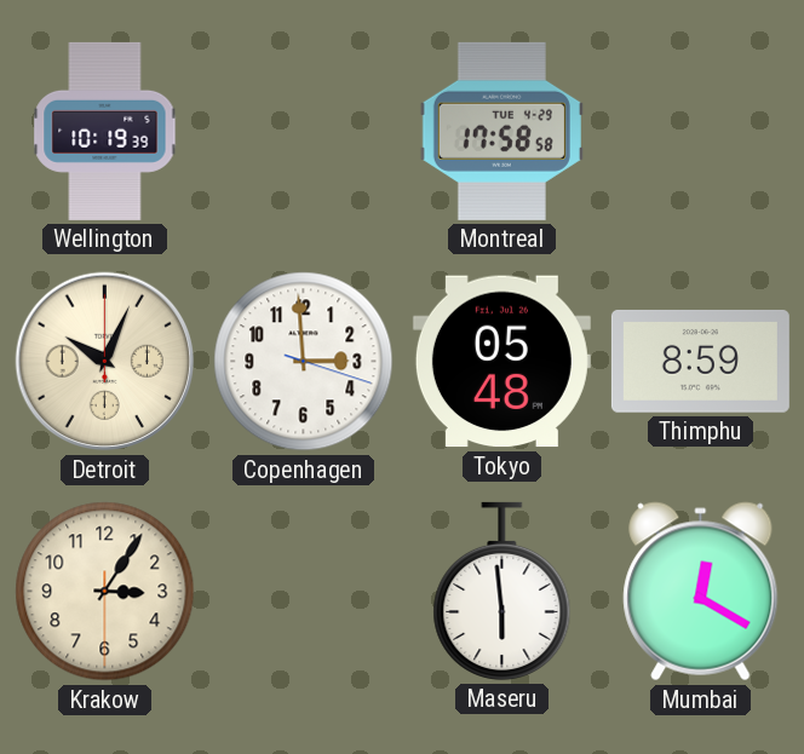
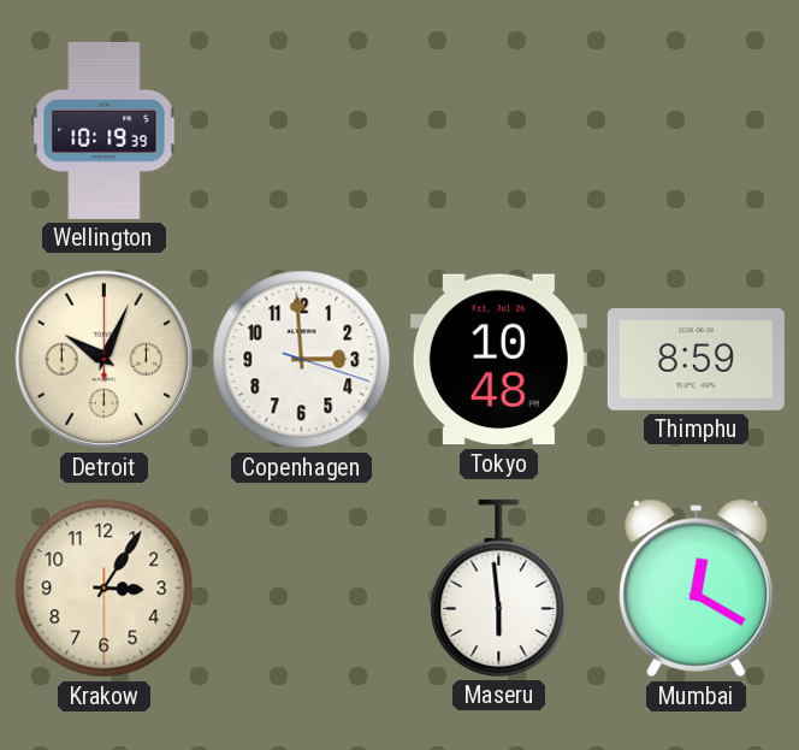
Montreal: 17:58 -> none
Tokyo: 05:48 -> 10:48
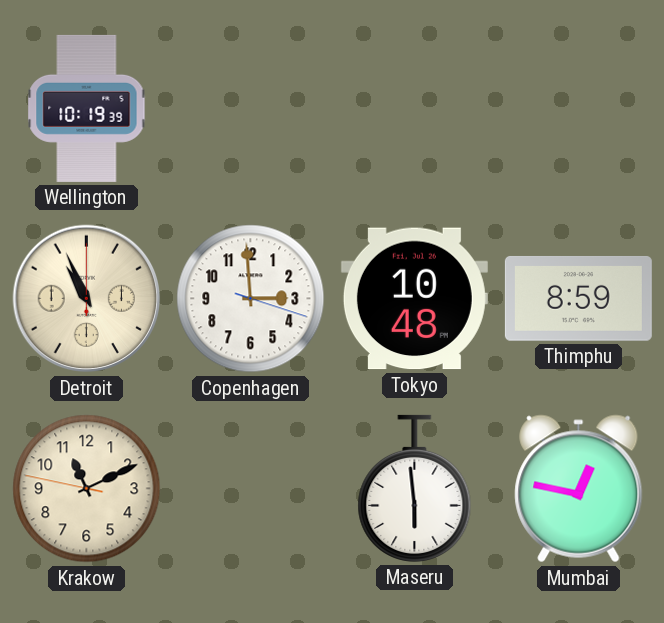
Detroit: 10:04 -> 10:56
Krakow: 3:05 -> 11:10
Mumbai: 12:20 -> 12:47
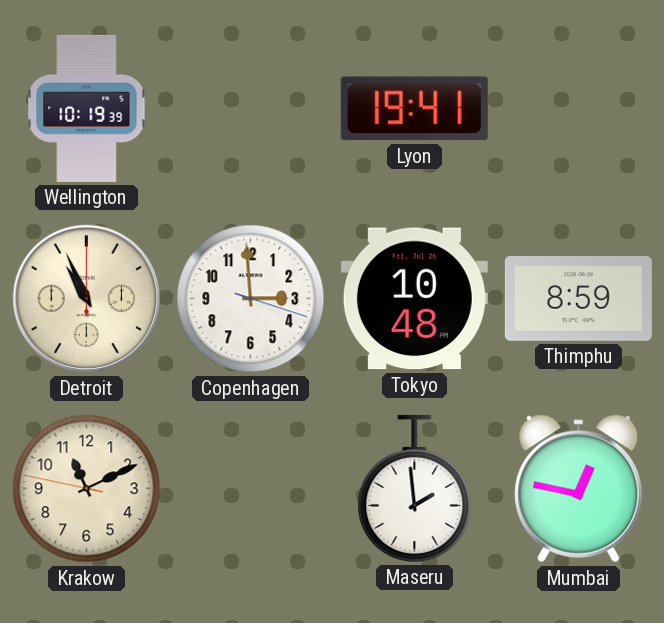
Lyon: none -> 19:41
Maseru: 5:59 -> 1:59
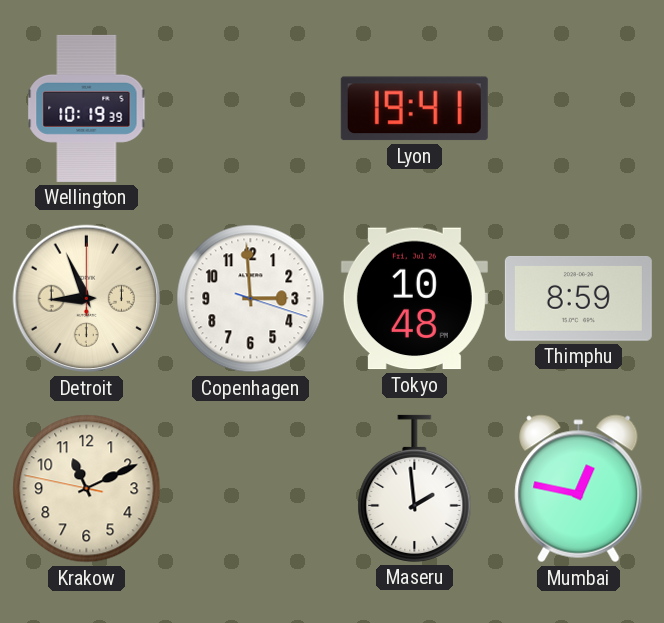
Detroit: 10:56 -> 8:56
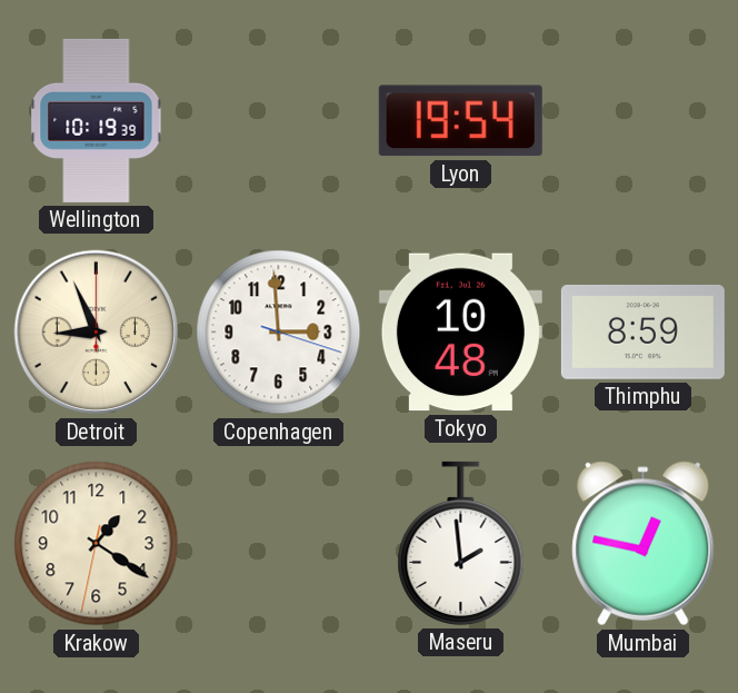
Lyon: 19:41 -> 19:54
Krakow: 11:10 -> 1:20
